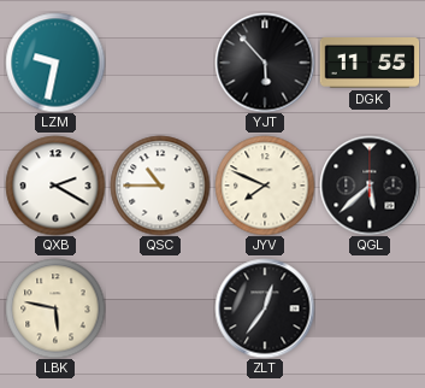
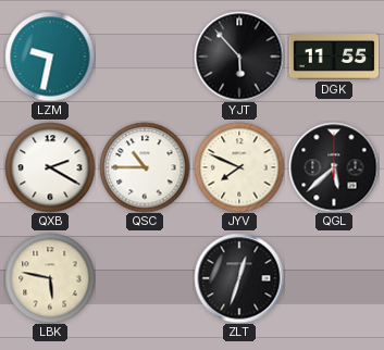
ZLT: 12:36 -> 12:33
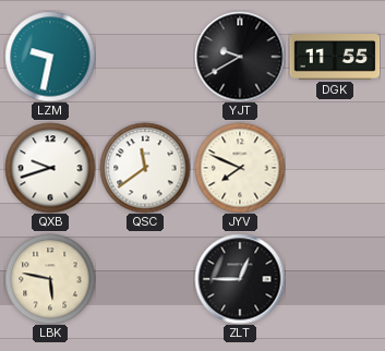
YJT: 5:53 -> 9:40
QXB: 2:20 -> 9:42
QSC: 10:45 -> 11:39
QGL: 5:38 -> none
ZLT: 12:33 -> 12:45
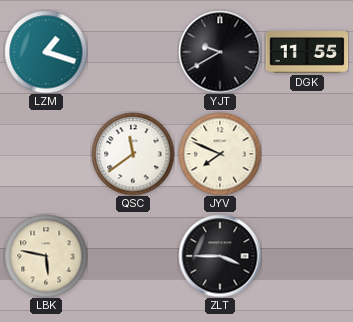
LZM: 9:32 -> 1:18
QXB: 9:42 -> none
ZLT: 12:45 -> 3:45
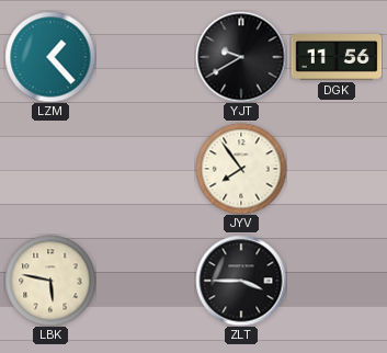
LZM: 1:18 -> 1:23
DGK: 11:55 -> 11:56
QSC: 11:39 -> none
JYV: 7:49 -> 7:54
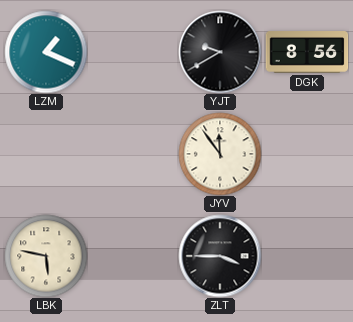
LZM: 1:23 -> 1:19
DGK: 11:56 -> 8:56
JYV: 7:54 -> 11:54
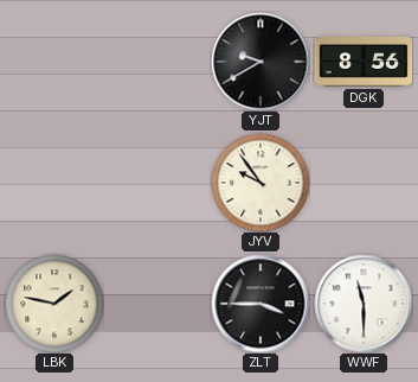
LZM: 1:19 -> none
JYV: 11:54 -> 9:54
LBK: 5:47 -> 1:47
WWF: none -> 11:30
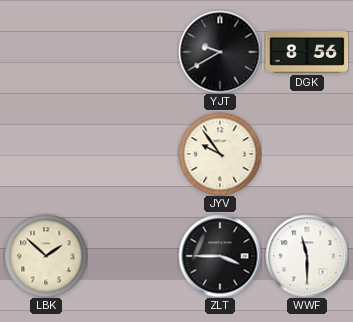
LBK: 1:47 -> 1:52
